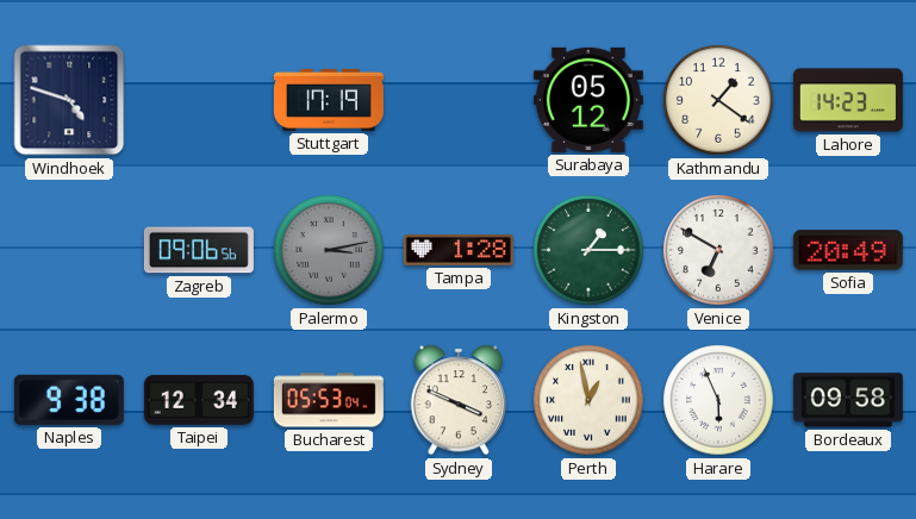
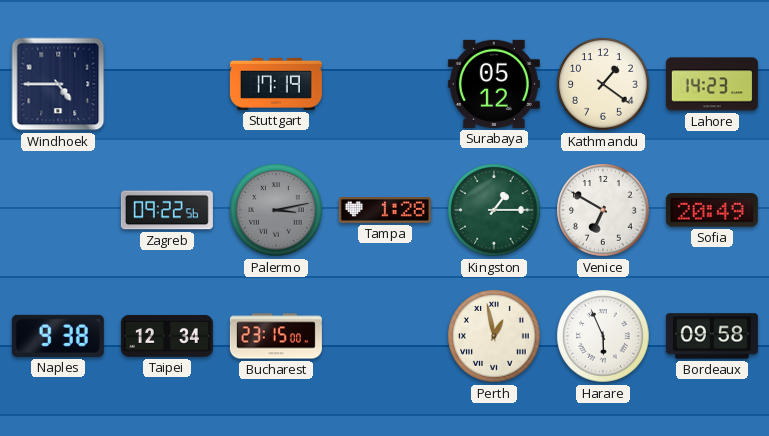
Windhoek: 4:48 -> 4:45
Zagreb: 09:06 -> 09:22
Bucharest: 05:53 -> 23:15
Sydney: 3:49 -> none
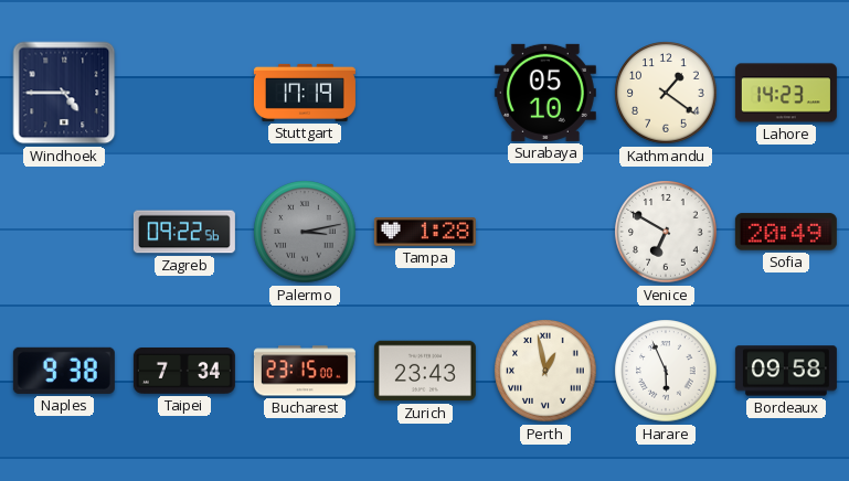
Surabaya: 05:12 -> 05:10
Kingston: 1:15 -> none
Taipei: 12:34 -> 7:34
Zurich: none -> 23:43
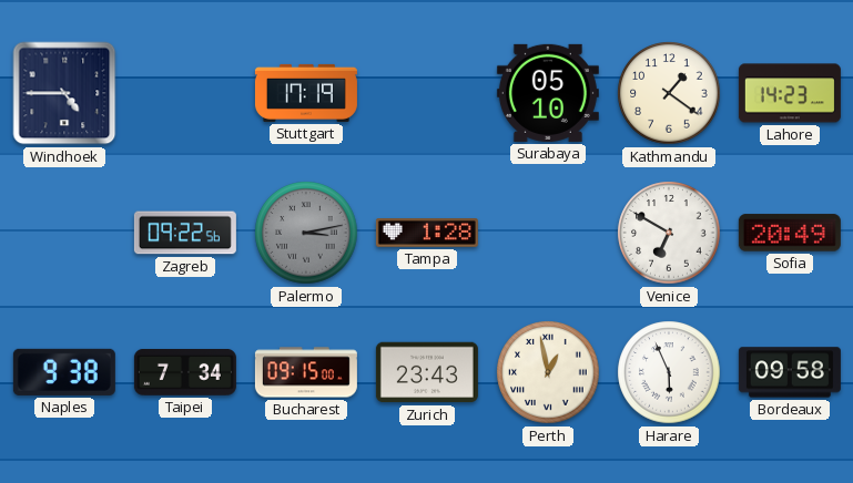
Bucharest: 23:15 -> 09:15
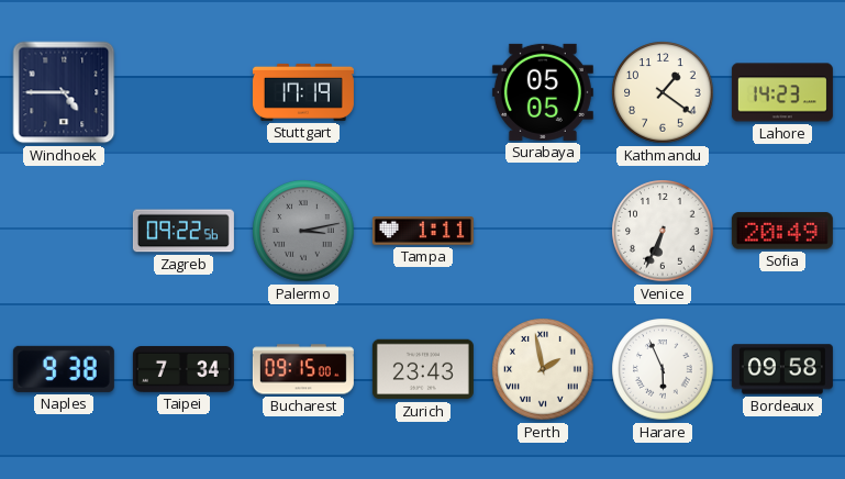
Surabaya: 05:10 -> 05:05
Tampa: 1:28 -> 1:11
Venice: 6:50 -> 6:34
Perth: 12:58 -> 1:58
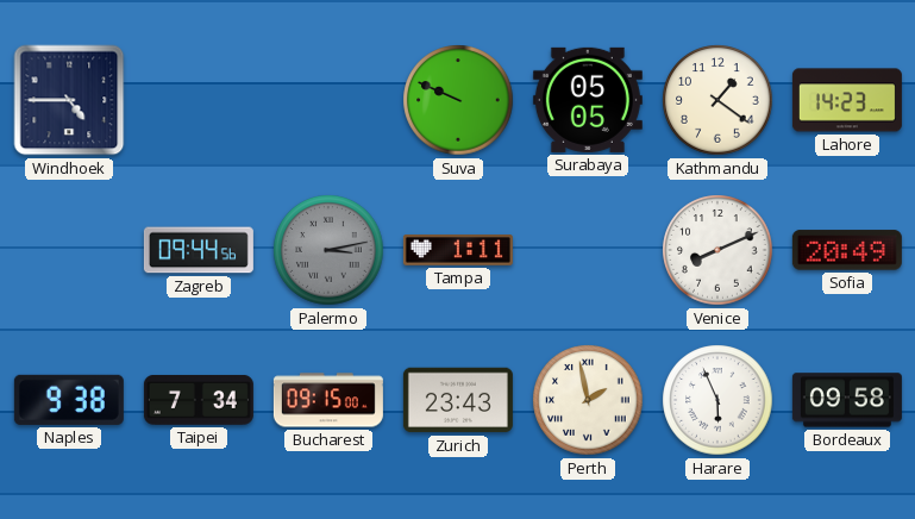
Stuttgart: 17:19 -> none
Suva: none -> 9:49
Zagreb: 09:22 -> 09:44
Venice: 6:34 -> 8:11
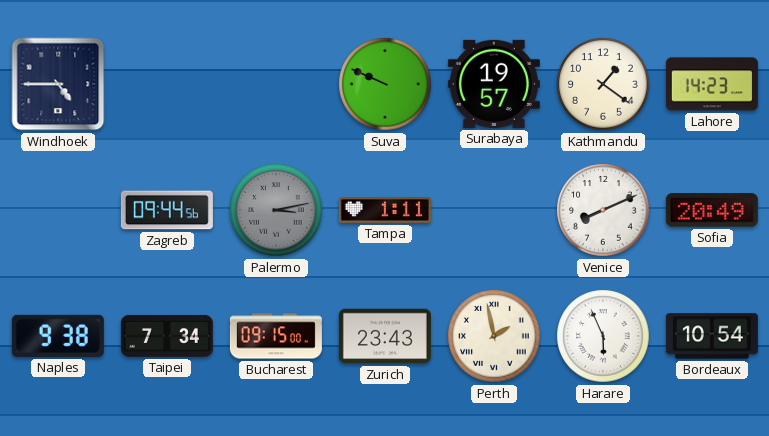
Surabaya: 05:05 -> 19:57
Bordeaux: 09:58 -> 10:54
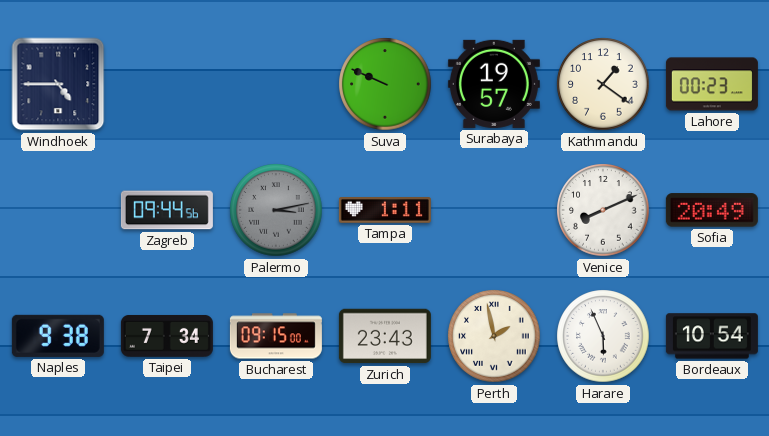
Lahore: 14:23 -> 00:23
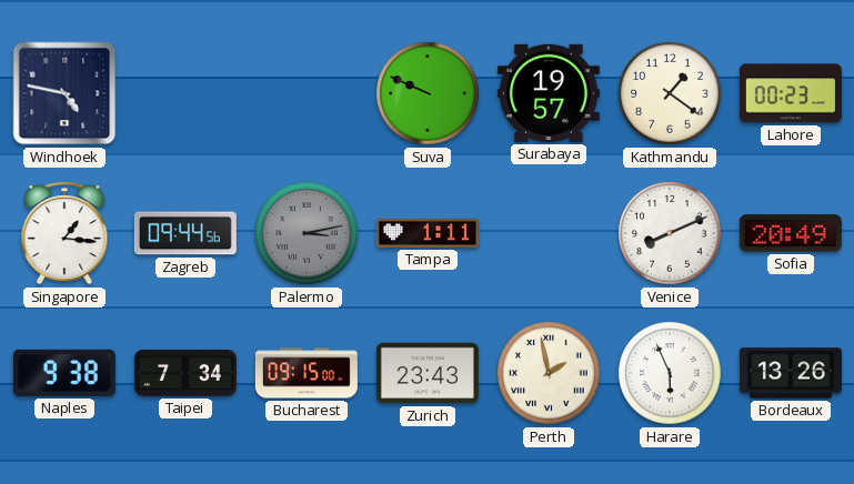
Windhoek: 4:45 -> 4:47
Singapore: none -> 1:16
Bordeaux: 10:54 -> 13:26
